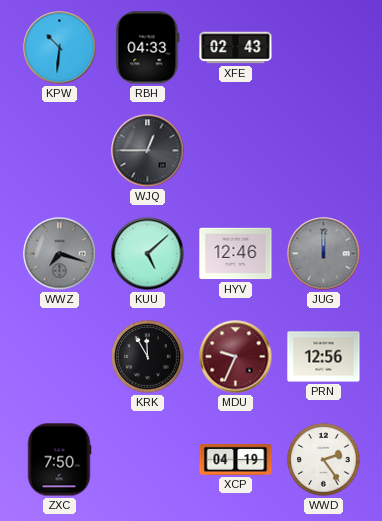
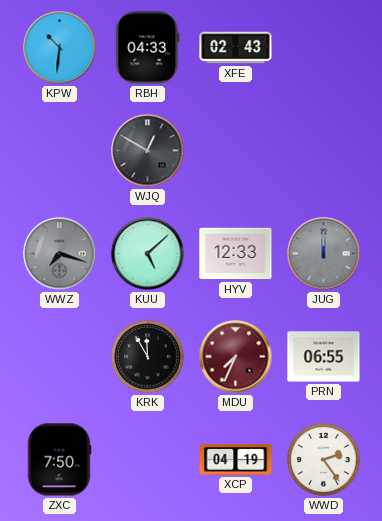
WJQ: 12:45 -> 12:50
HYV: 12:46 -> 12:33
MDU: 9:34 -> 7:34
PRN: 12:56 -> 06:55
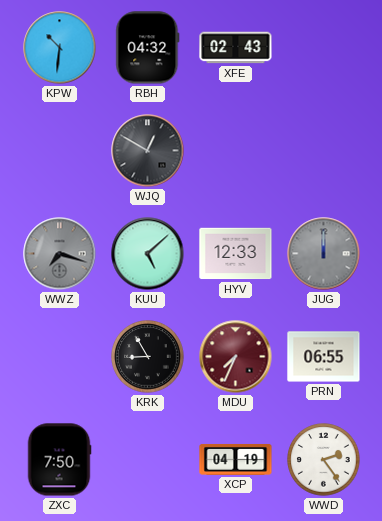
RBH: 04:33 -> 04:32
KRK: 11:55 -> 8:55
